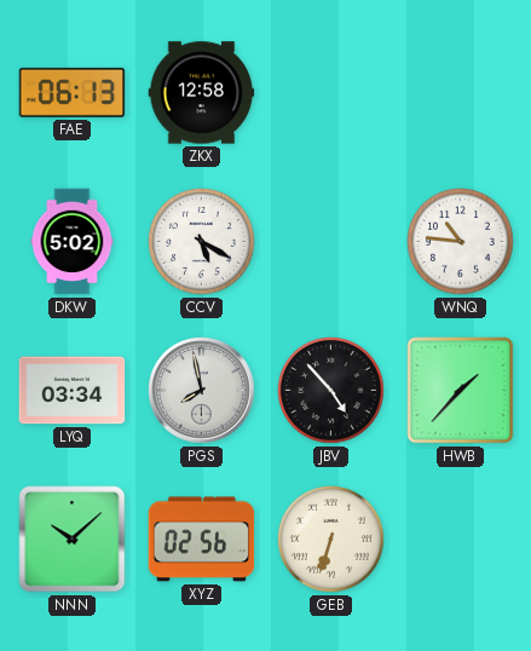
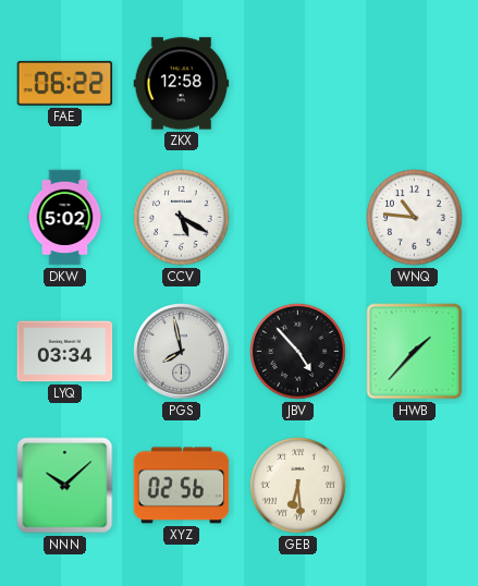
FAE: 06:13 -> 06:22
GEB: 6:33 -> 6:29
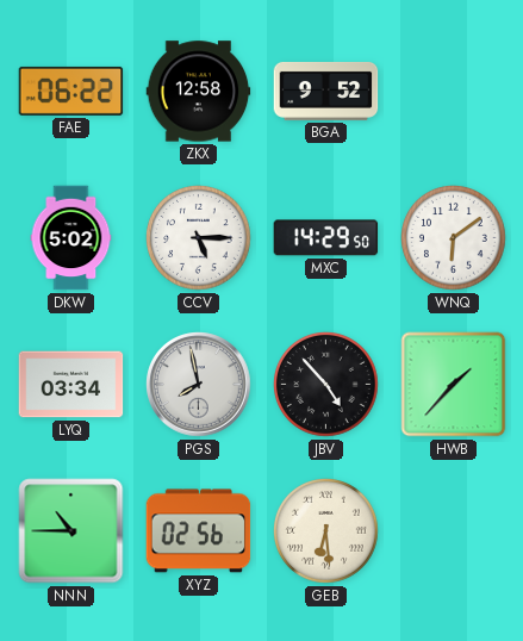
BGA: none -> 9:52
CCV: 5:20 -> 5:15
MXC: none -> 14:29
WNQ: 10:46 -> 6:09
NNN: 10:08 -> 10:45
